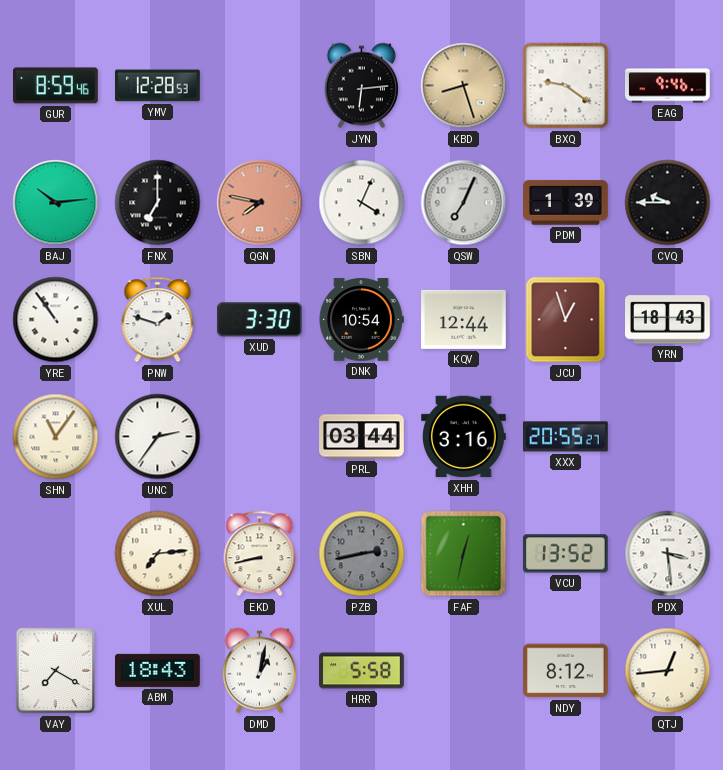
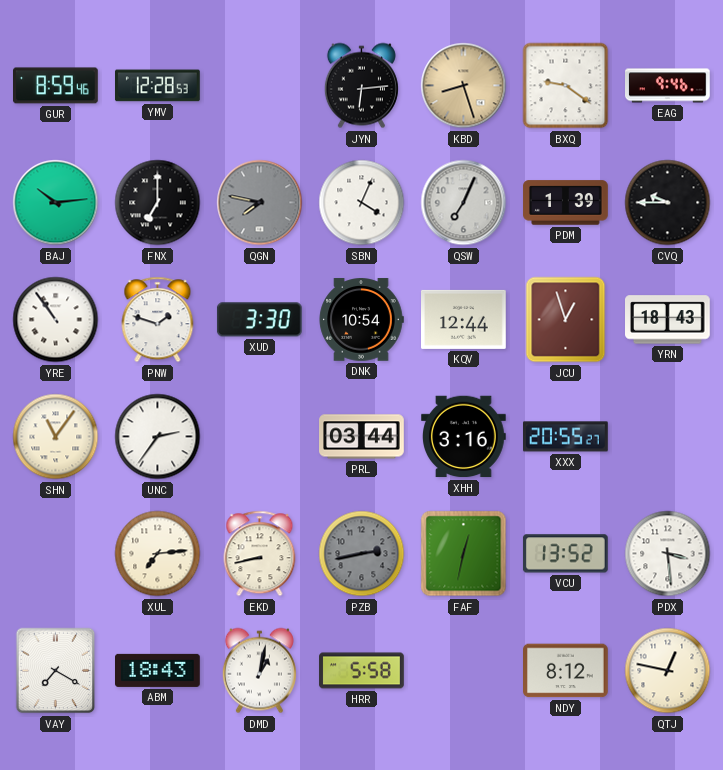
QGN dial: salmon -> grey
QTJ: 12:44 -> 12:47
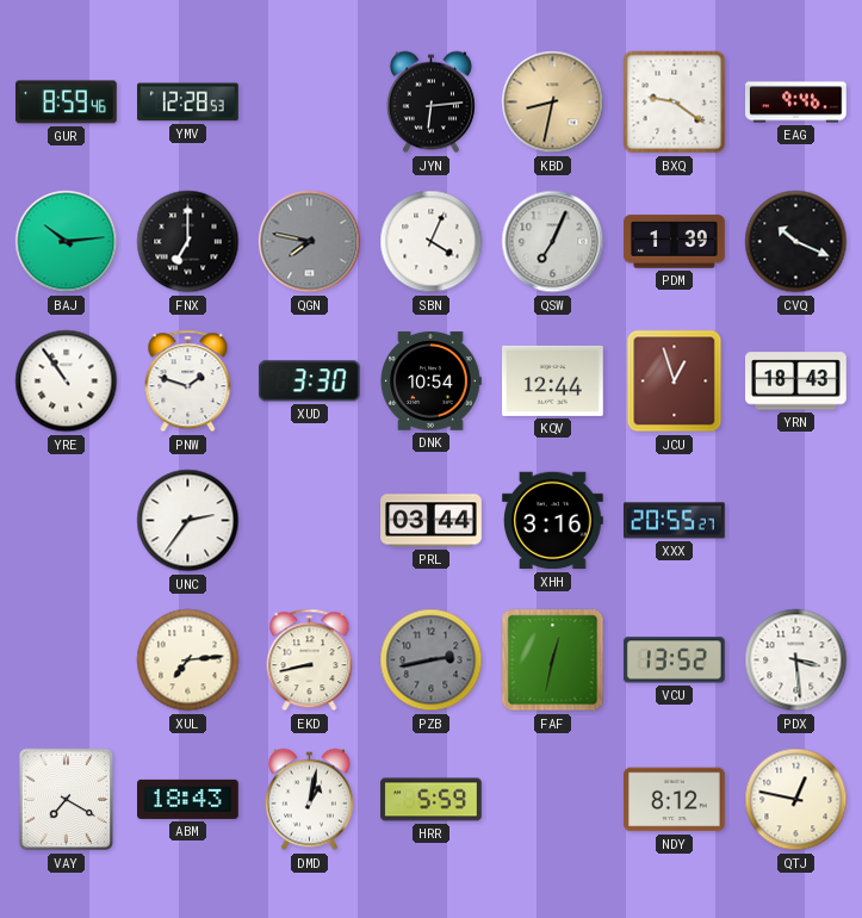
KBD: 8:27 -> 8:32
CVQ: 9:45 -> 10:19
SHN: 11:06 -> none
HRR: 5:58 -> 5:59
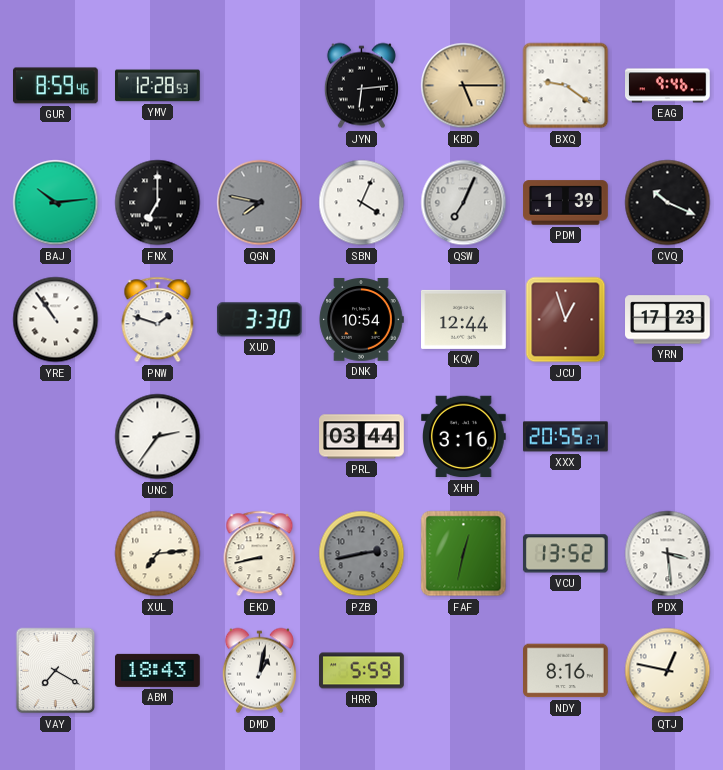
KBD: 8:32 -> 5:15
YRN: 18:43 -> 17:23
NDY: 8:12 -> 8:16
